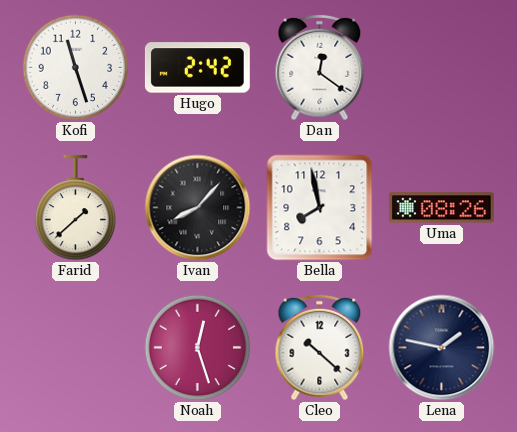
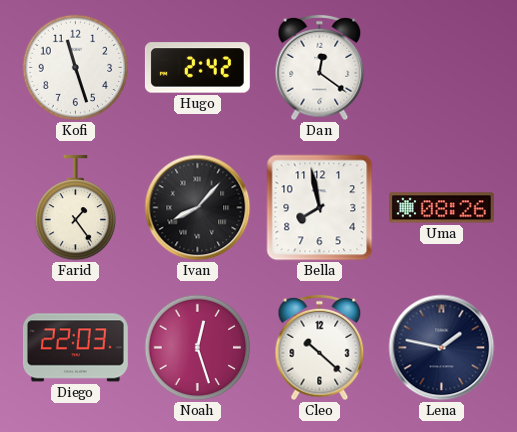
Farid: 1:38 -> 1:24
Diego: none -> 22:03
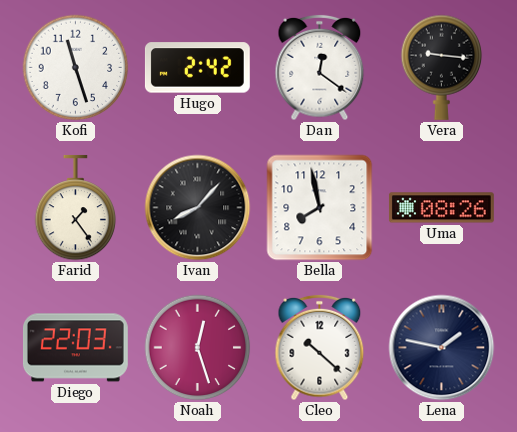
Vera: none -> 9:16
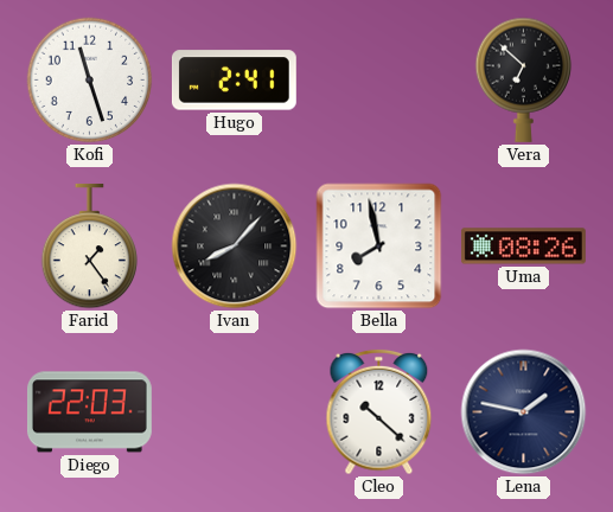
Hugo: 2:42 -> 2:41
Dan: 12:21 -> none
Vera: 9:16 -> 6:52
Noah: 12:27 -> none
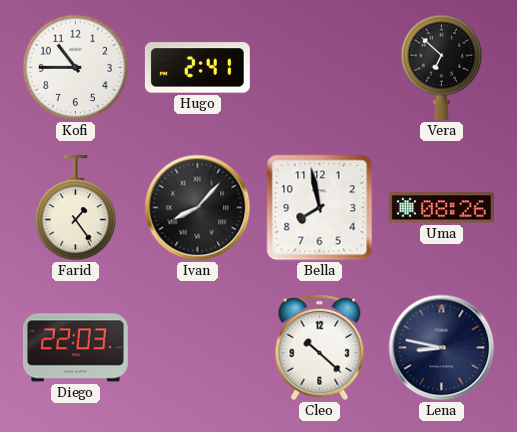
Kofi: 11:27 -> 10:45
Lena: 1:47 -> 8:47
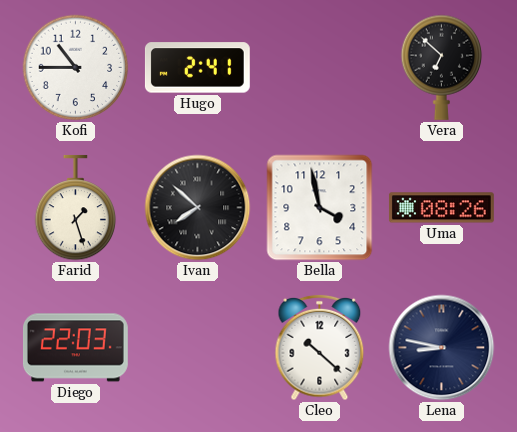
Farid: 1:24 -> 1:27
Ivan: 8:07 -> 7:52
Bella: 7:58 -> 3:58
